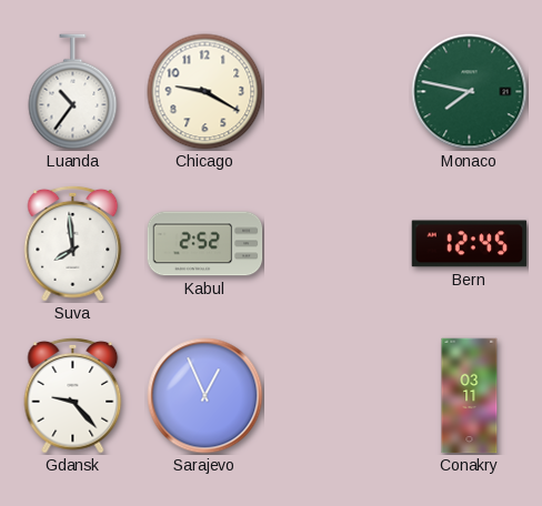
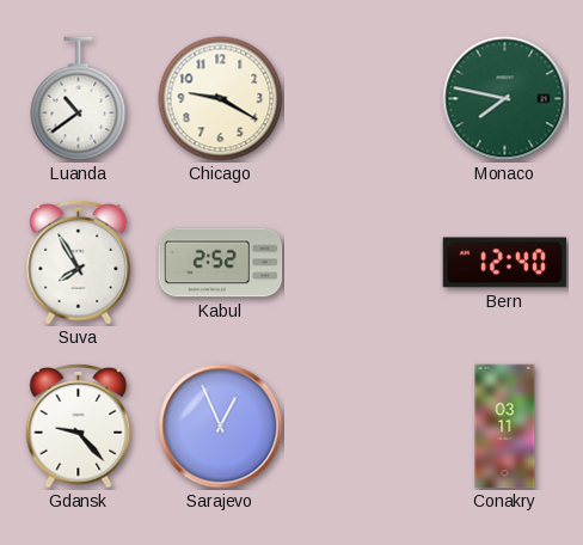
Luanda: 10:36 -> 10:39
Suva: 7:59 -> 7:55
Bern: 12:45 -> 12:40
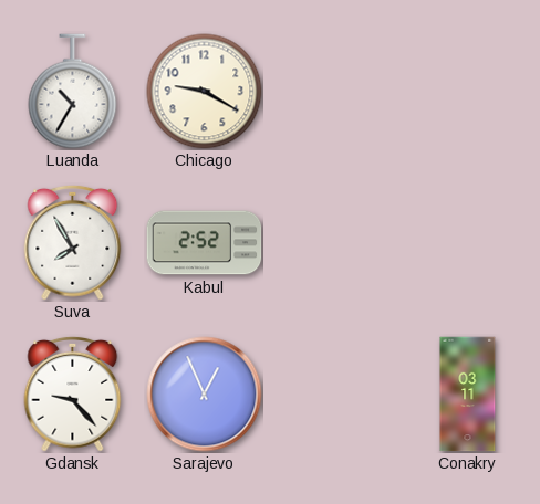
Luanda: 10:39 -> 10:35
Monaco: 7:47 -> none
Bern: 12:40 -> none
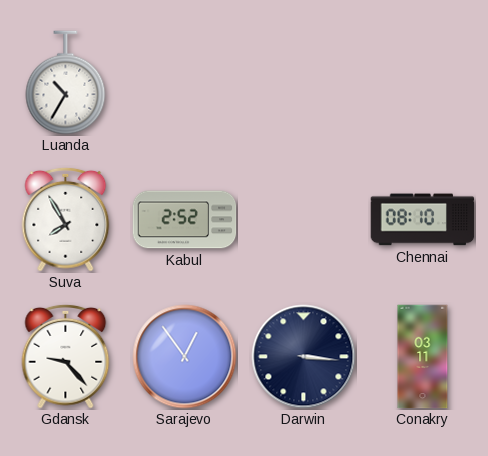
Chicago: 9:20 -> none
Chennai: none -> 08:10
Sarajevo: 12:56 -> 12:54
Darwin: none -> 3:16
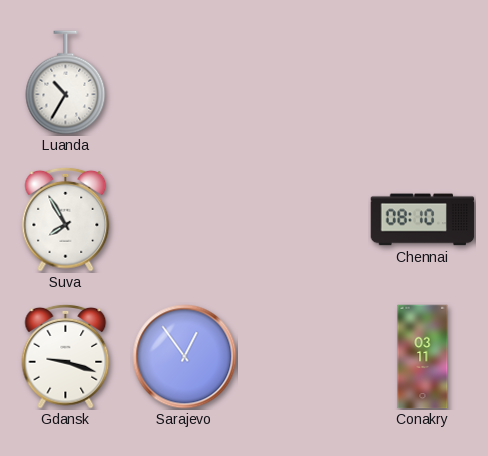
Kabul: 2:52 -> none
Gdansk: 9:23 -> 9:18
Darwin: 3:16 -> none
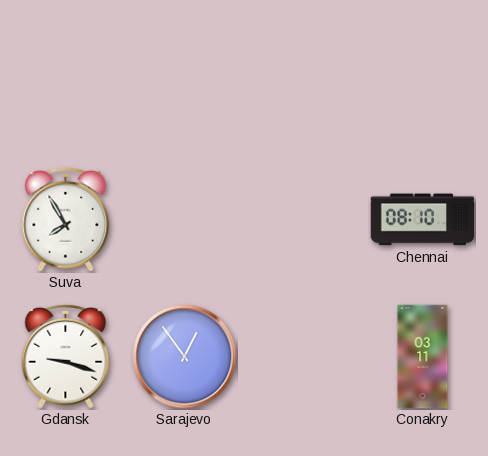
Luanda: 10:35 -> none
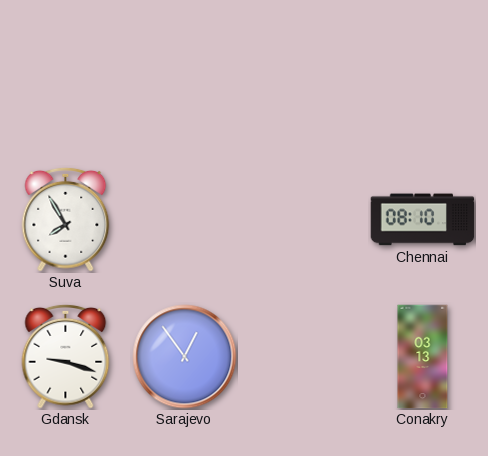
Conakry: 03:11 -> 03:13
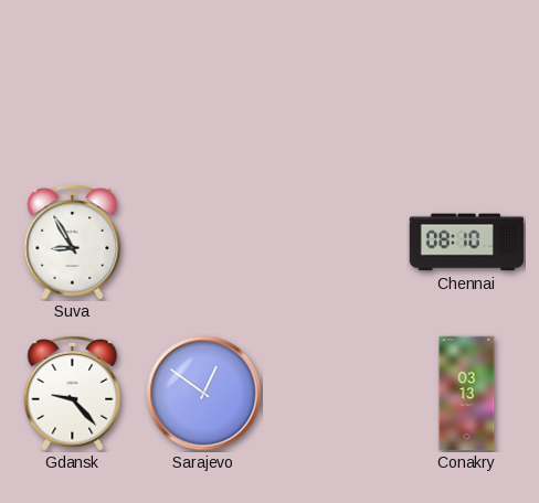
Suva: 7:55 -> 8:55
Gdansk: 9:18 -> 9:23
Sarajevo: 12:54 -> 12:51
